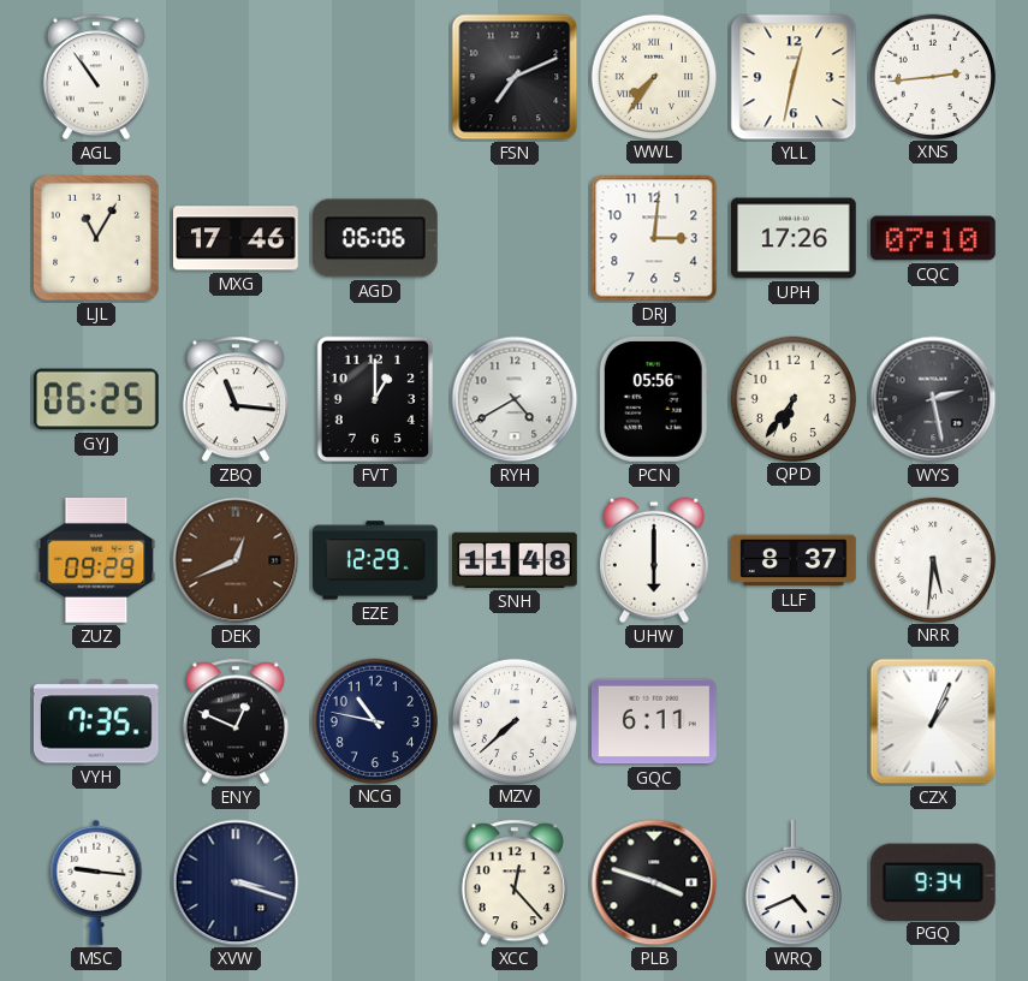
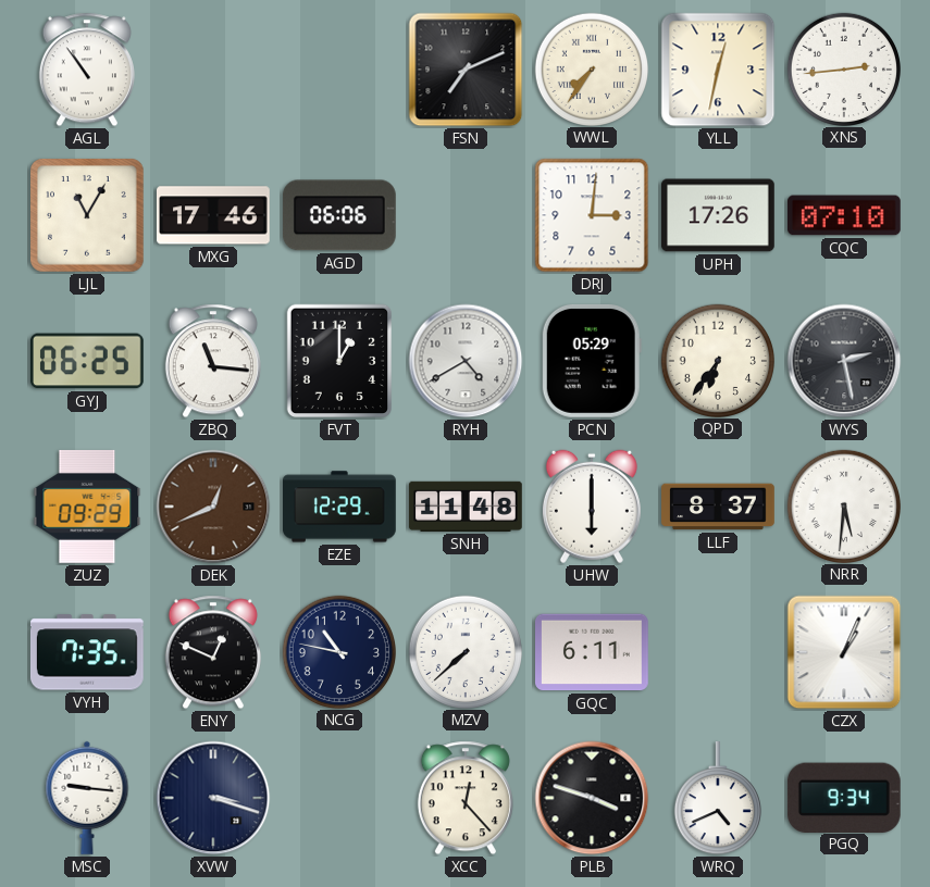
PCN: 05:56 -> 05:29
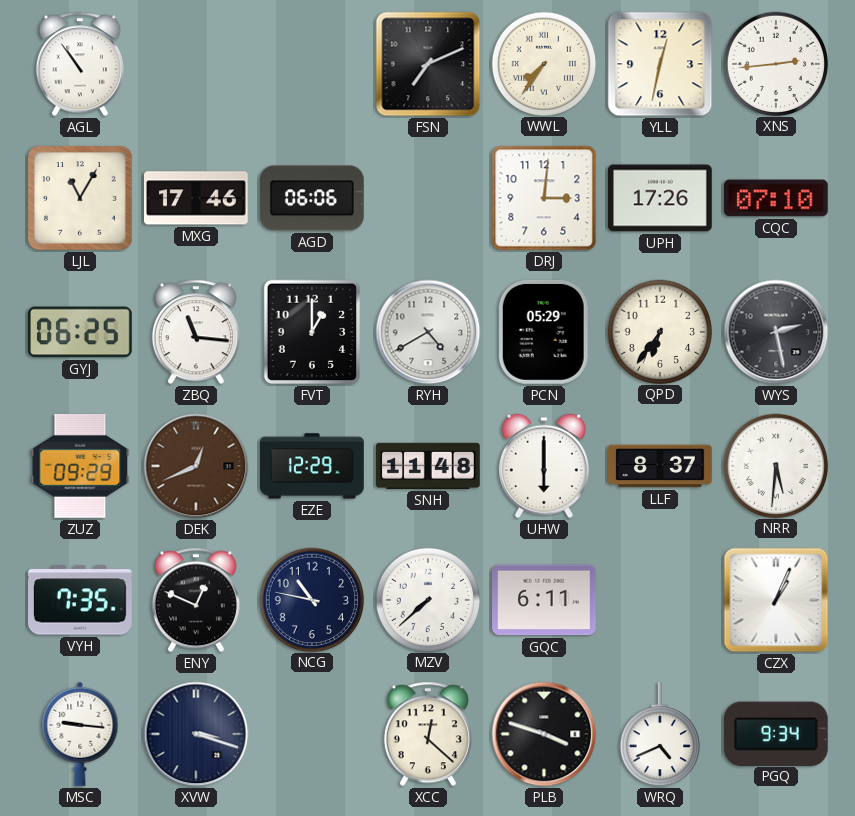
XCC: 12:23 -> 12:22
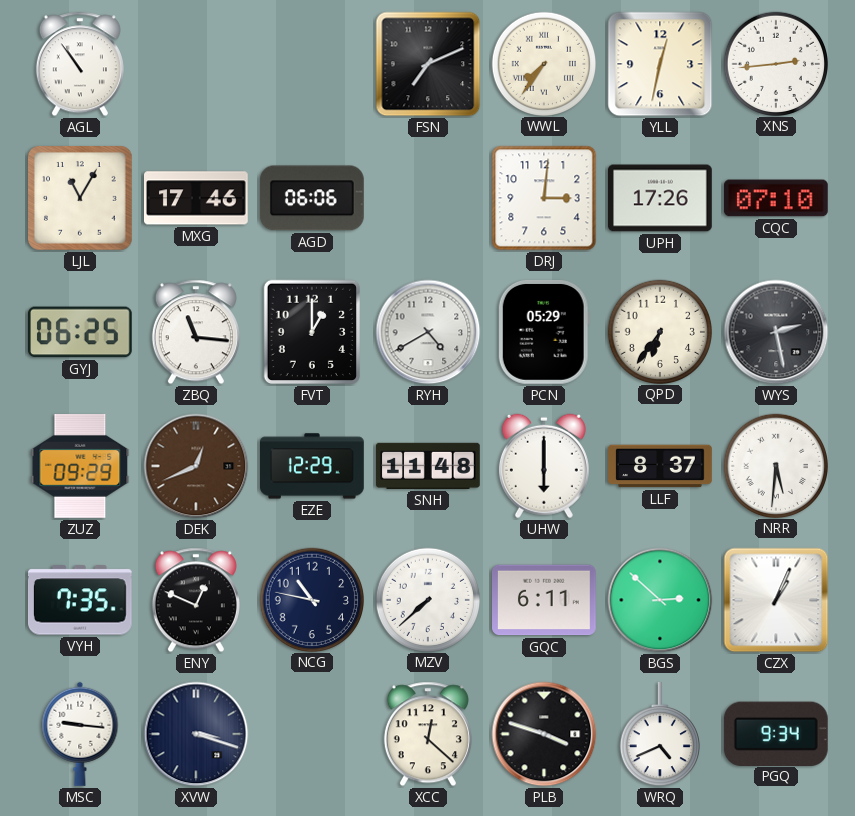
BGS: none -> 2:52
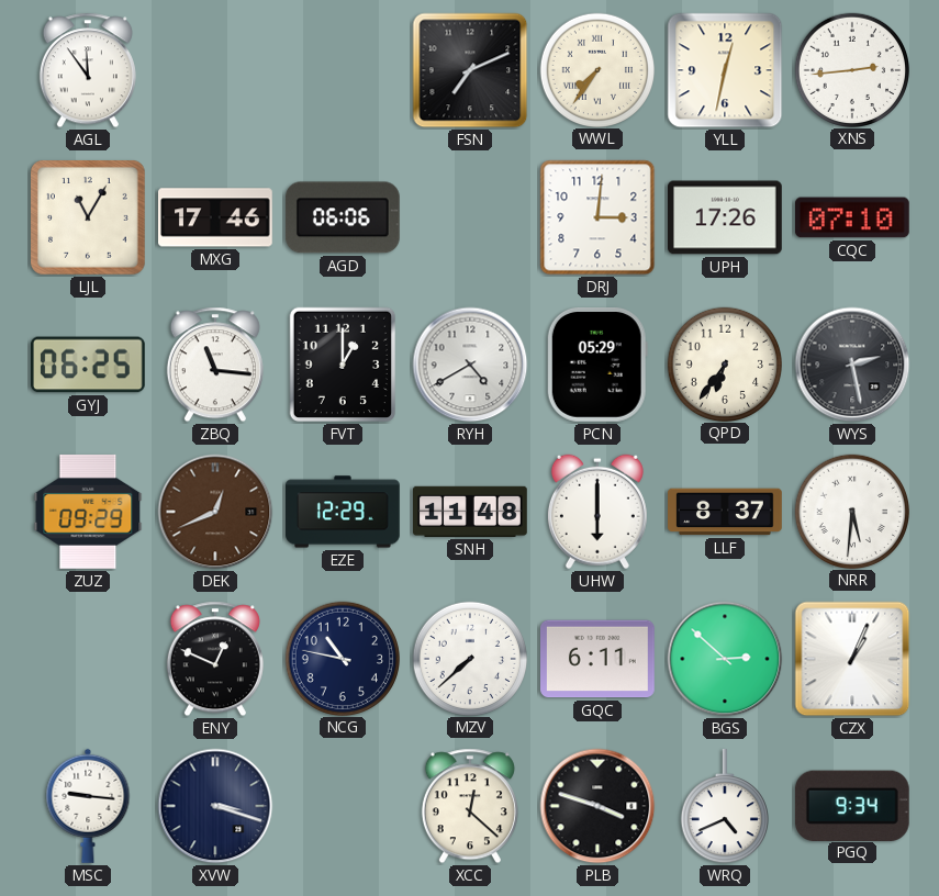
AGL: 10:54 -> 11:54
VYH: 7:35 -> none
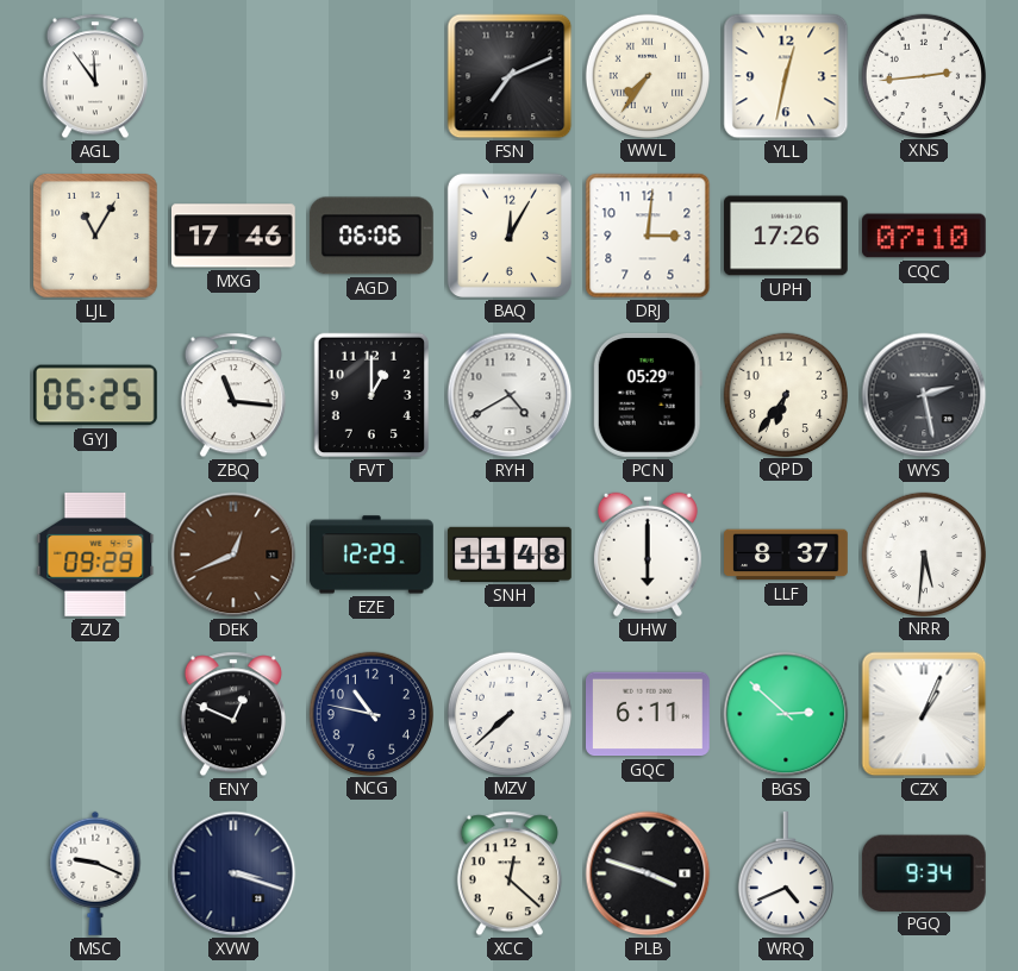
BAQ: none -> 12:05
MSC: 9:16 -> 9:19
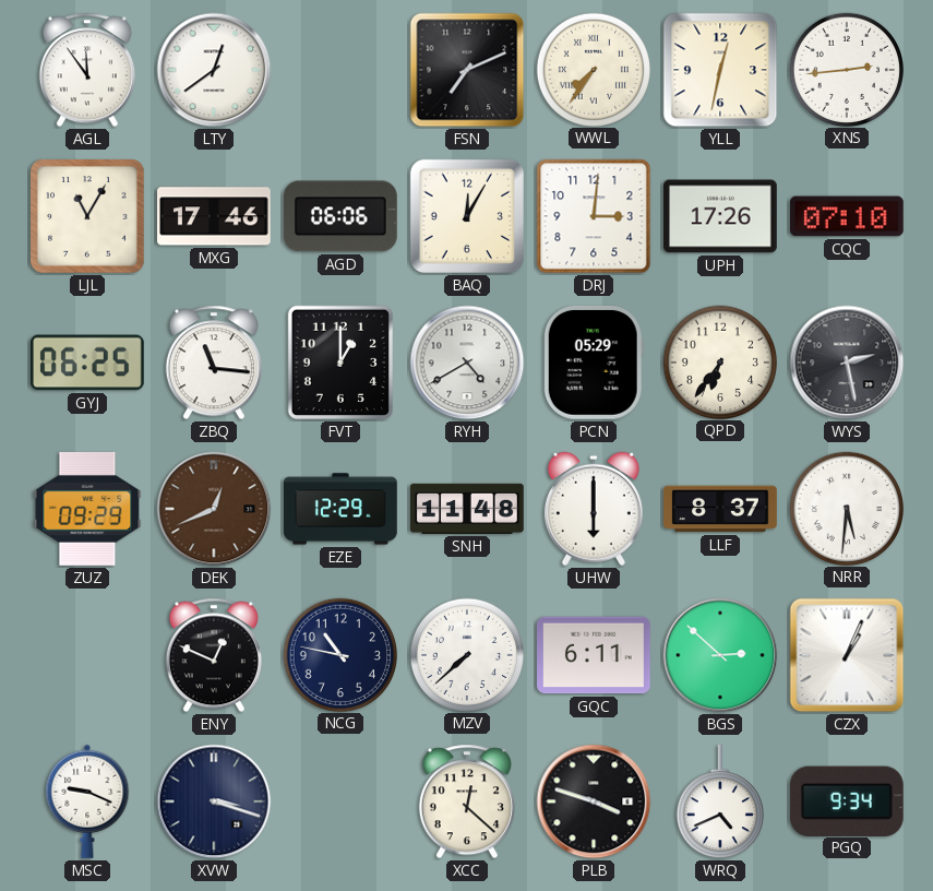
LTY: none -> 12:39
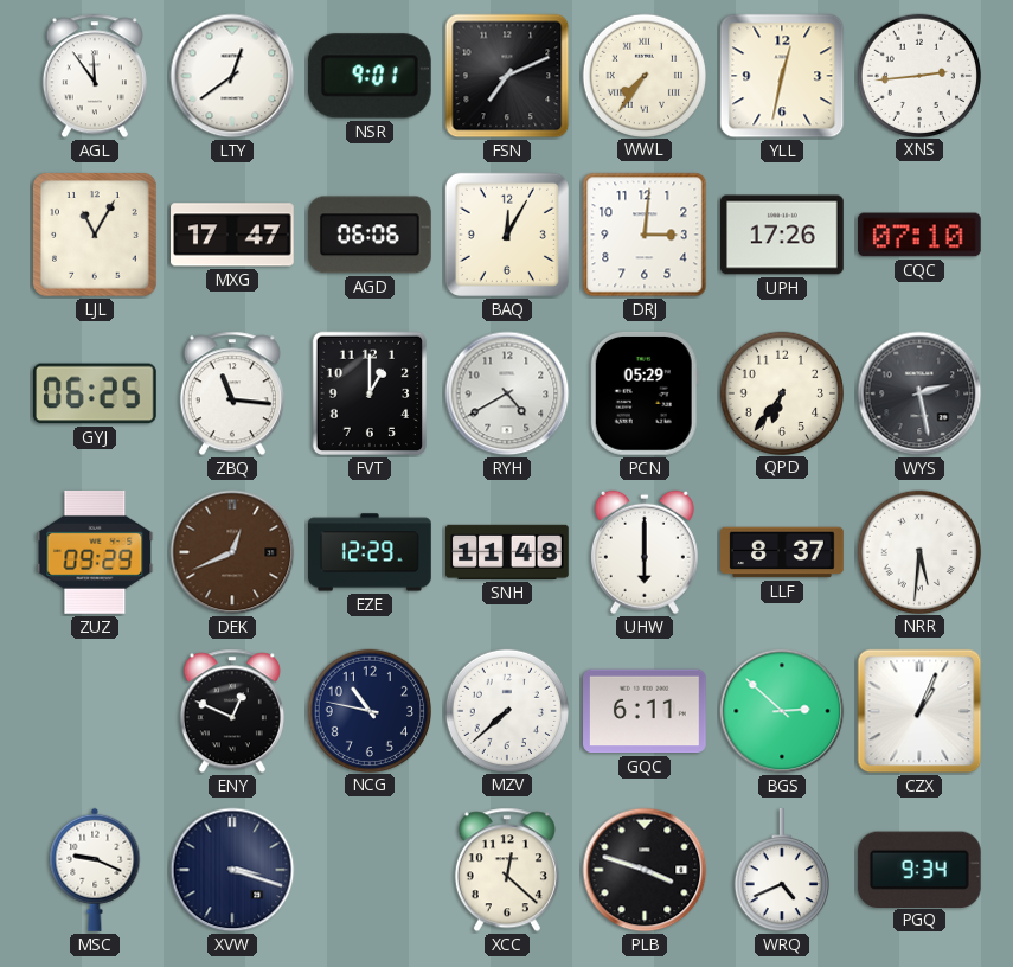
NSR: none -> 9:01
MXG: 17:46 -> 17:47
